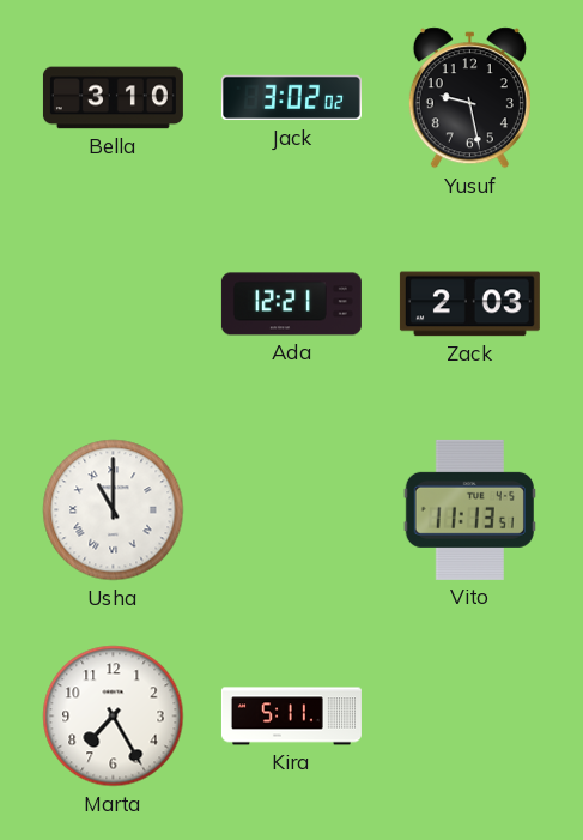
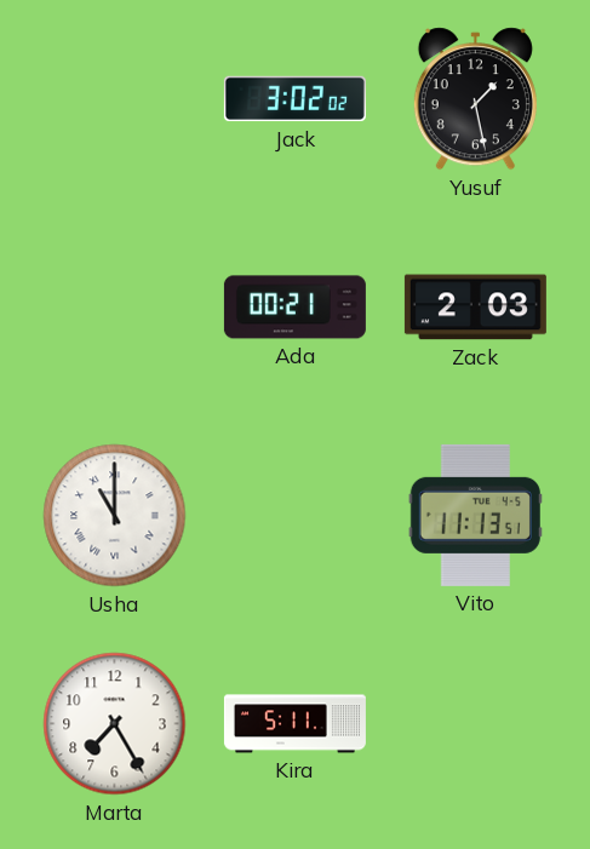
Bella: 3:10 -> none
Yusuf: 9:28 -> 1:28
Ada: 12:21 -> 00:21
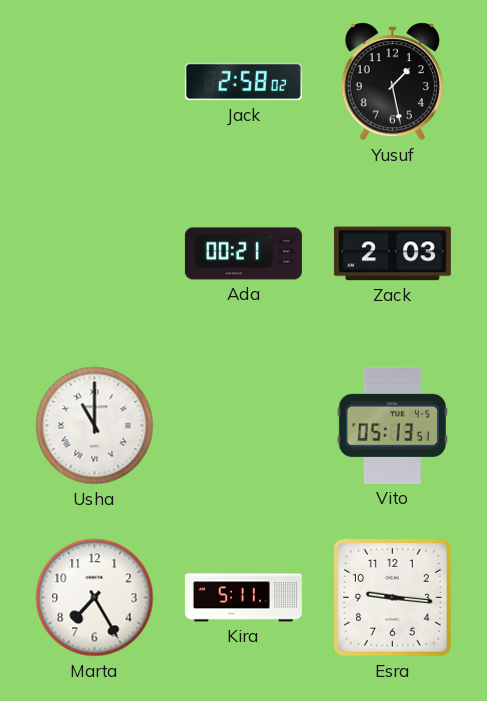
Jack: 3:02 -> 2:58
Vito: 11:13 -> 05:13
Esra: none -> 9:16
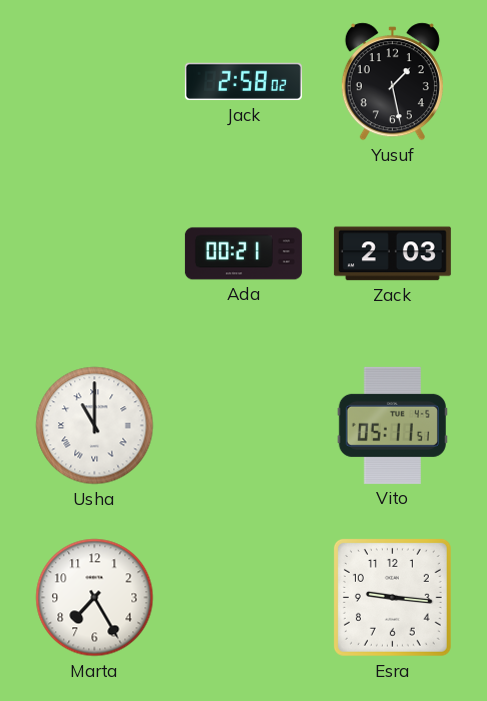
Vito: 05:13 -> 05:11
Kira: 5:11 -> none
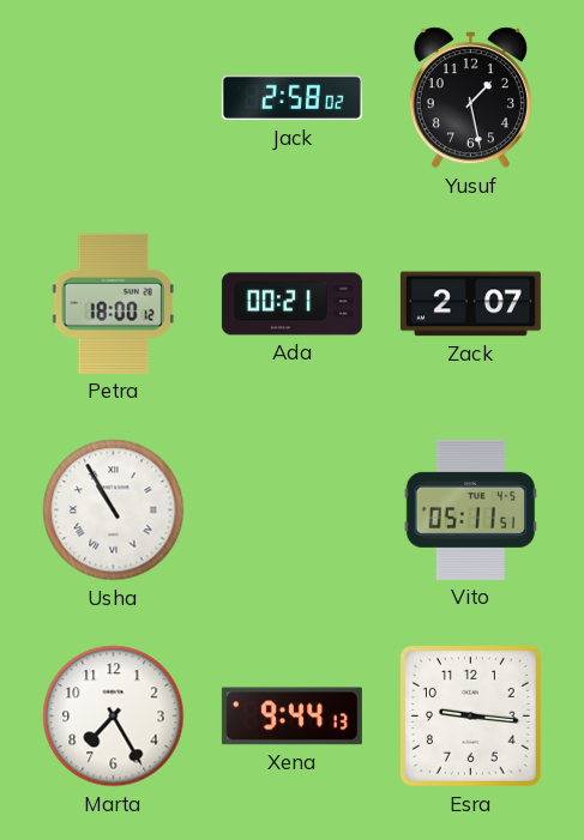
Petra: none -> 18:00
Zack: 2:03 -> 2:07
Usha: 11:00 -> 10:55
Xena: none -> 9:44
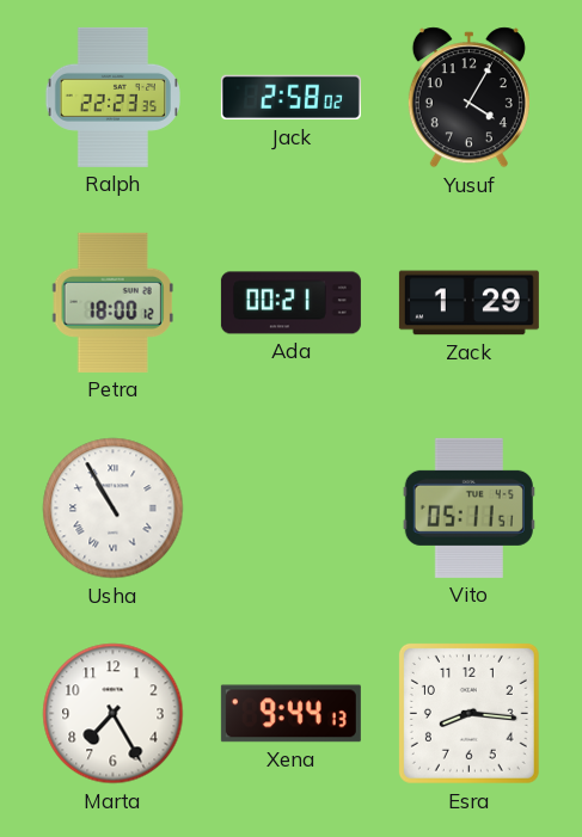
Ralph: none -> 22:23
Yusuf: 1:28 -> 4:05
Zack: 2:07 -> 1:29
Esra: 9:16 -> 8:16
